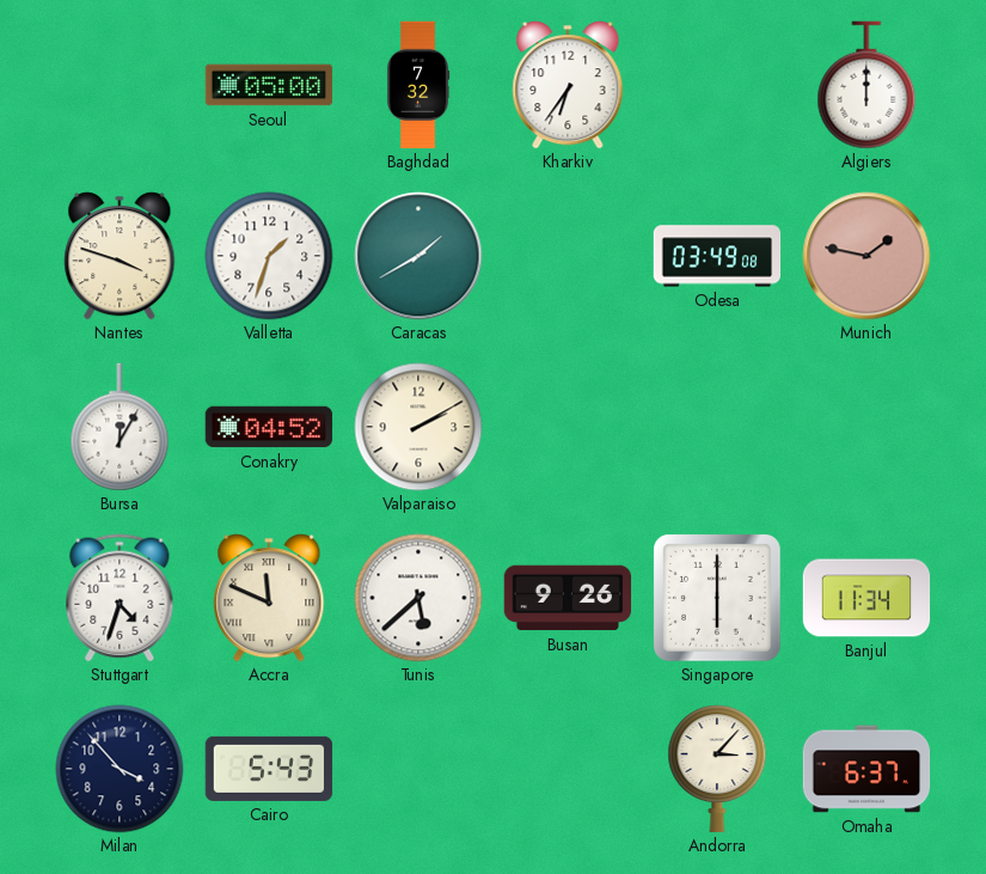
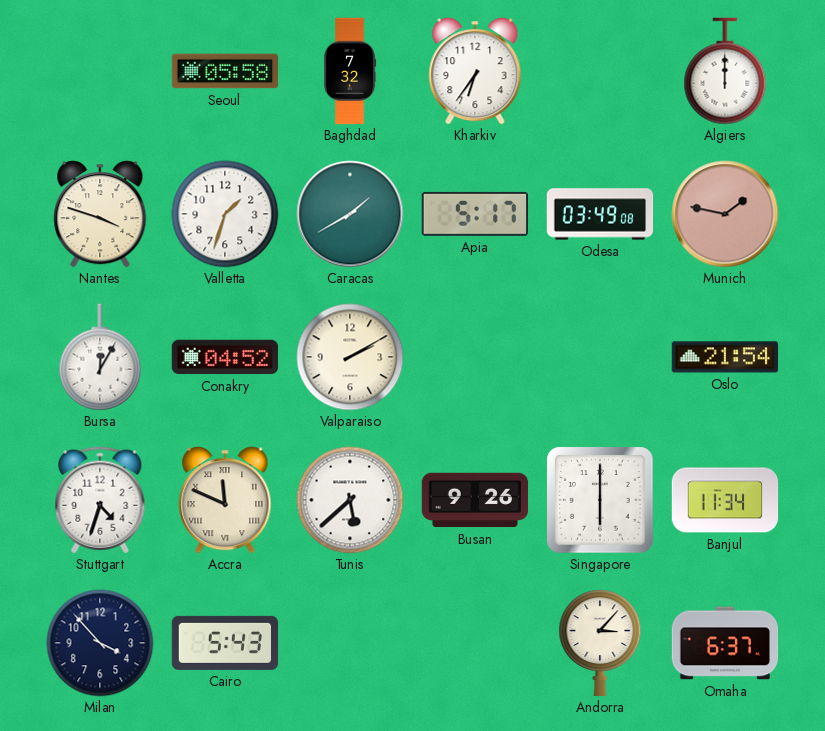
Seoul: 05:00 -> 05:58
Apia: none -> 5:17
Oslo: none -> 21:54
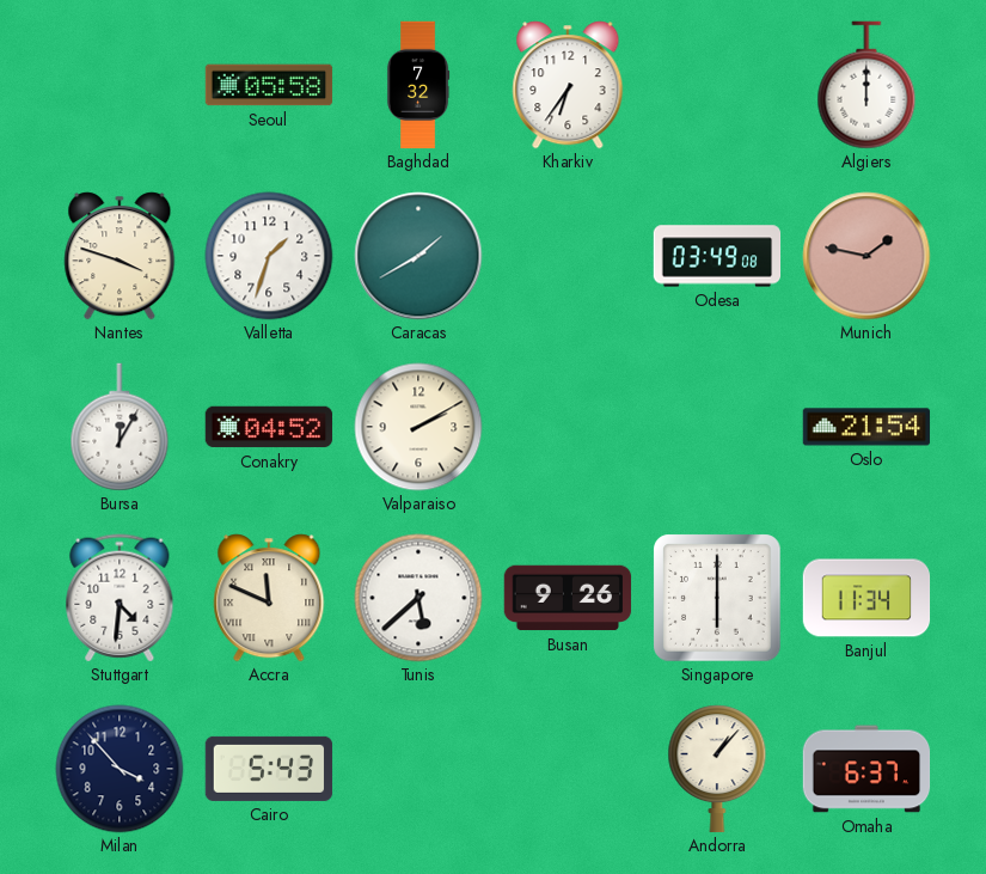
Apia: 5:17 -> none
Stuttgart: 4:33 -> 4:31
Andorra: 3:07 -> 1:07
